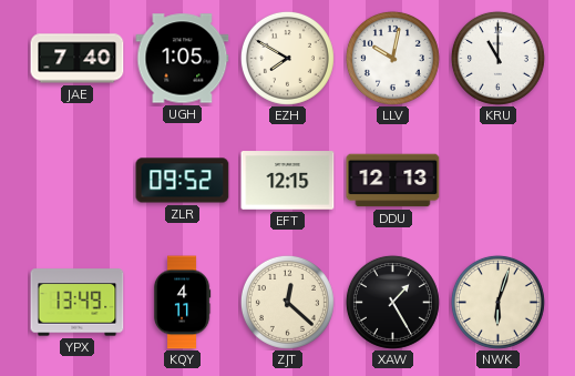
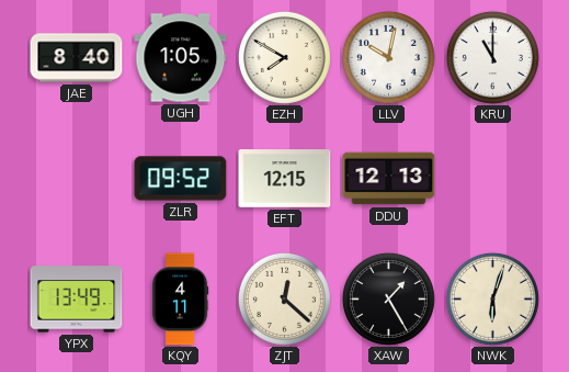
JAE: 7:40 -> 8:40
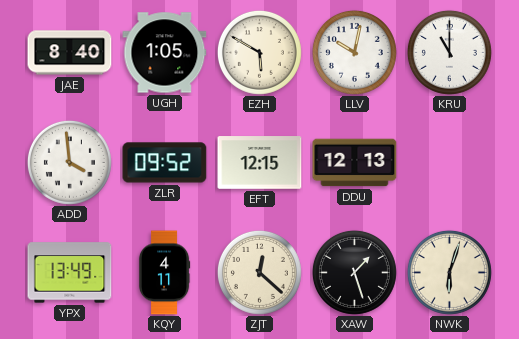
EZH: 7:50 -> 5:50
ADD: none -> 3:59
XAW: 1:25 -> 1:27
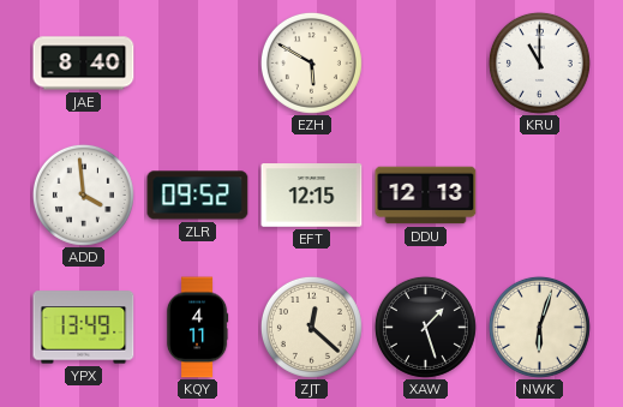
UGH: 1:05 -> none
LLV: 10:02 -> none
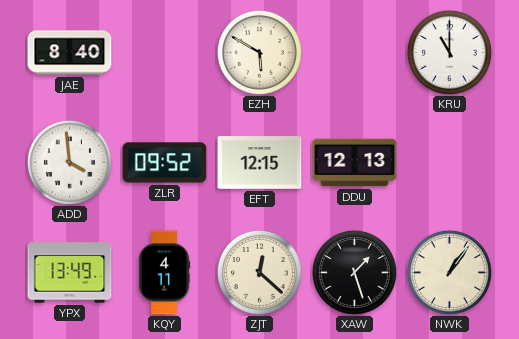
NWK: 6:03 -> 1:06
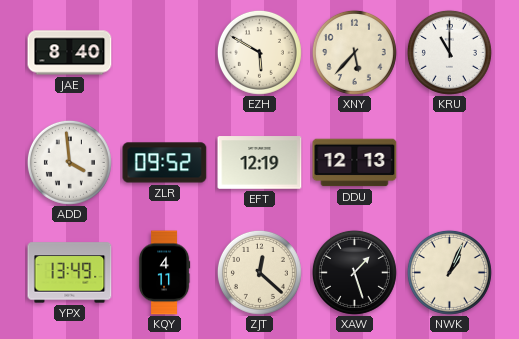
XNY: none -> 5:37
EFT: 12:15 -> 12:19
NWK: 1:06 -> 1:04
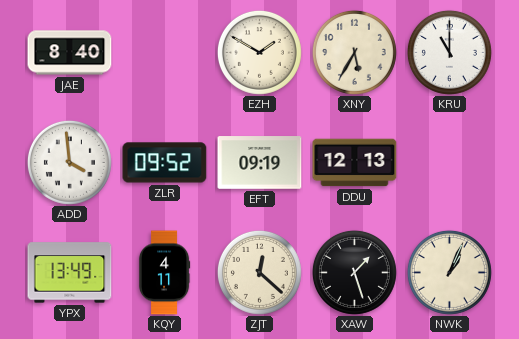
EZH: 5:50 -> 1:50
XNY: 5:37 -> 5:35
EFT: 12:19 -> 09:19
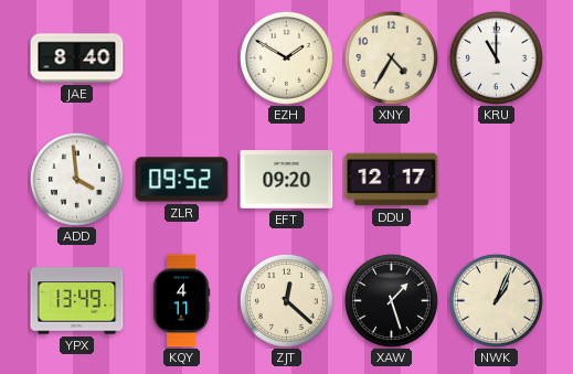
XNY: 5:35 -> 4:35
EFT: 09:19 -> 09:20
DDU: 12:13 -> 12:17
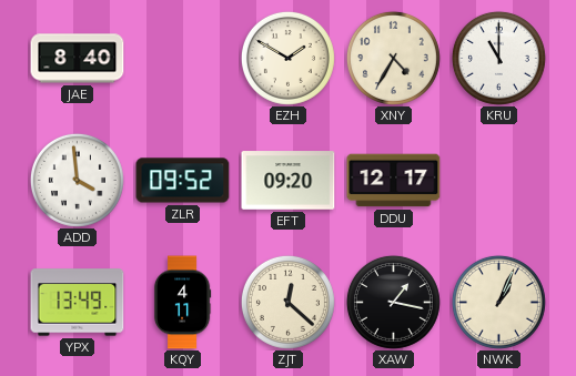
XAW: 1:27 -> 1:17
